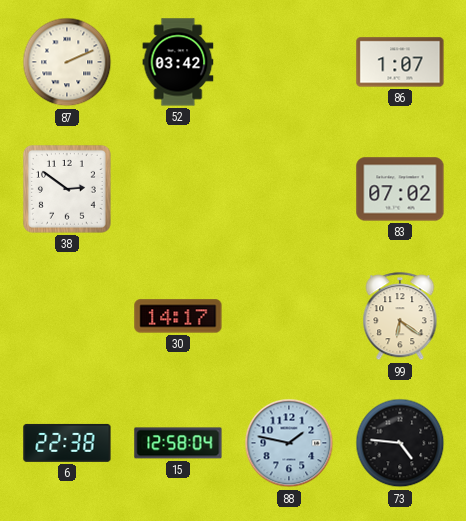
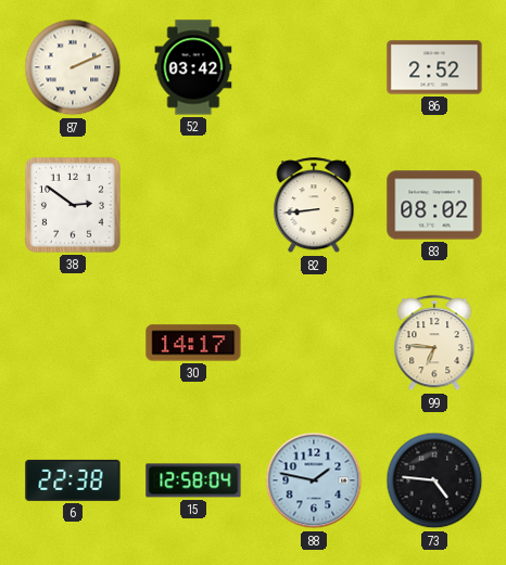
86: 1:07 -> 2:52
82: none -> 8:44
83: 07:02 -> 08:02
99: 6:21 -> 6:46
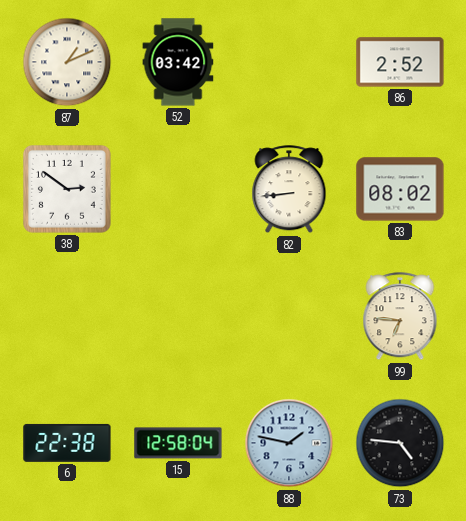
87: 2:11 -> 1:11
30: 14:17 -> none
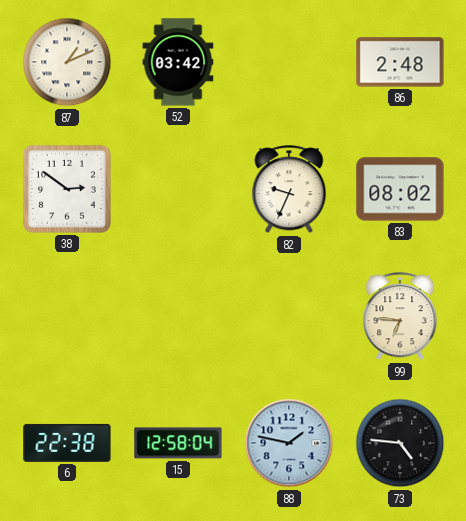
86: 2:52 -> 2:48
82: 8:44 -> 9:34
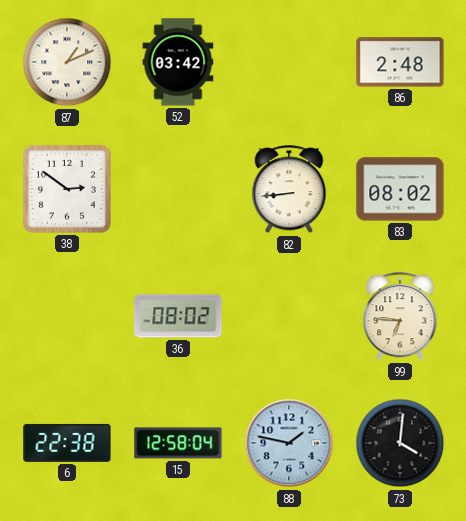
82: 9:34 -> 8:44
36: none -> 08:02
73: 4:46 -> 4:01
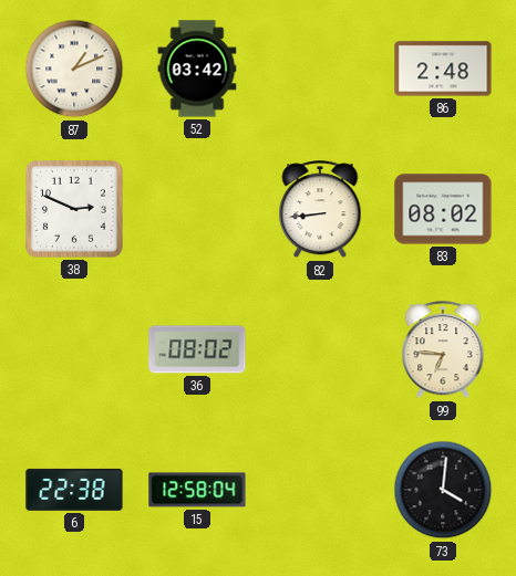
38: 2:51 -> 2:49
88: 1:47 -> none
